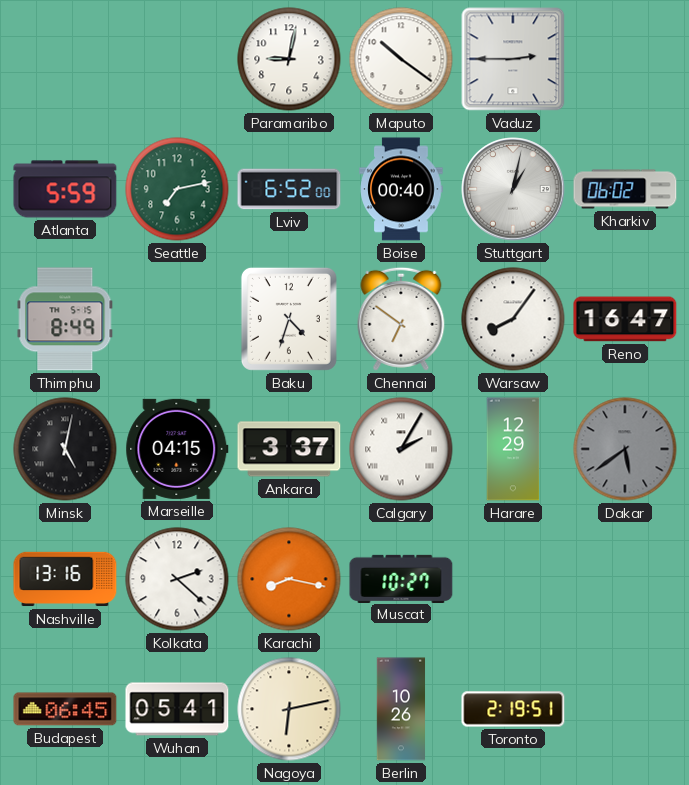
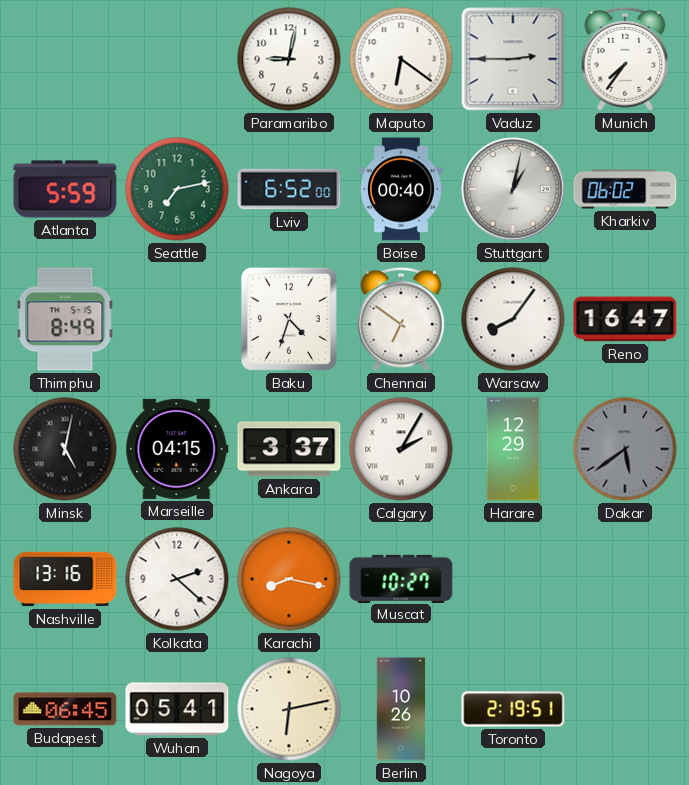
Maputo: 10:21 -> 6:21
Munich: none -> 7:36
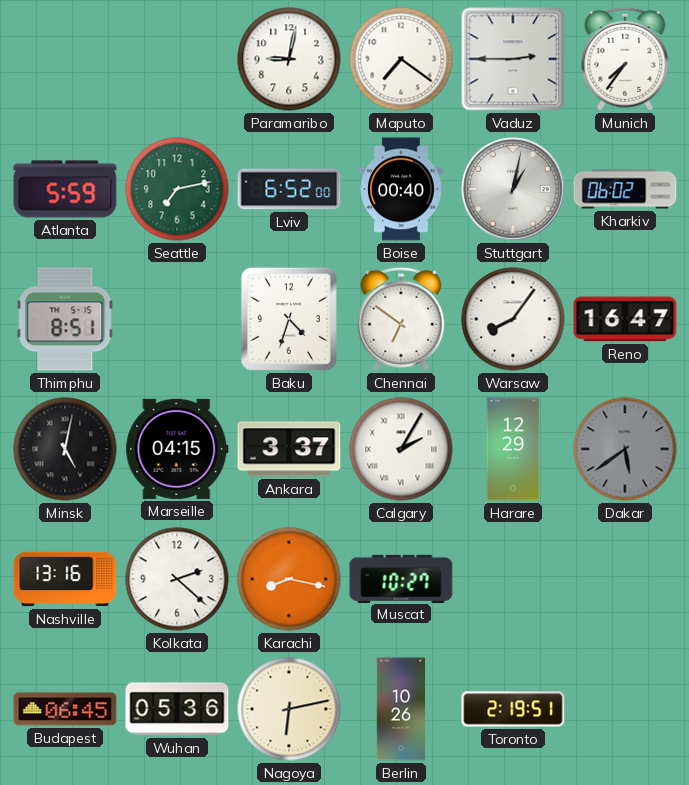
Maputo: 6:21 -> 7:21
Thimphu: 8:49 -> 8:51
Wuhan: 05:41 -> 05:36
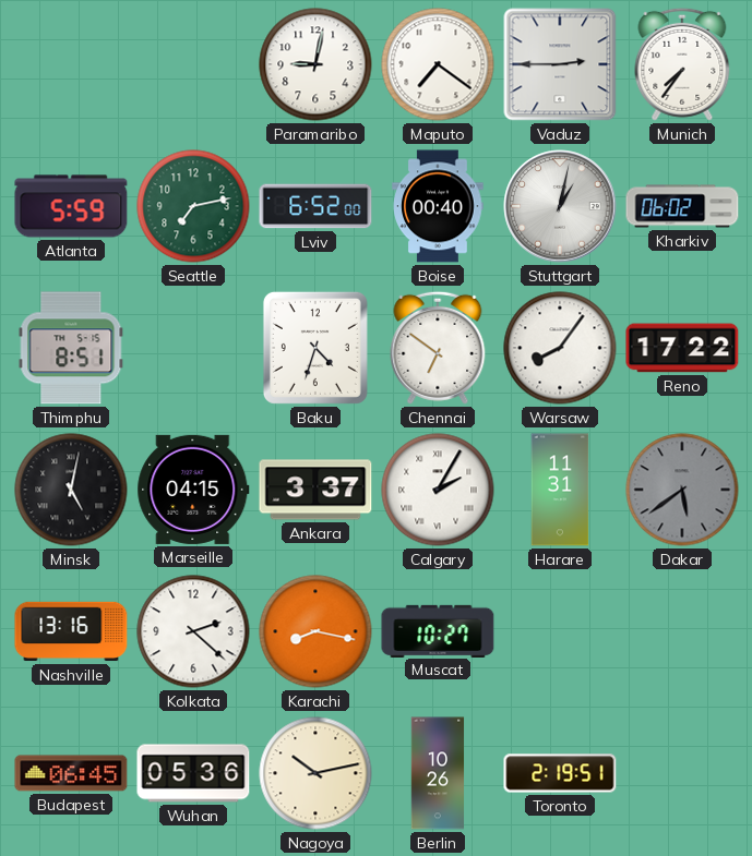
Reno: 16:47 -> 17:22
Harare: 12:29 -> 11:31
Nagoya: 6:13 -> 10:13
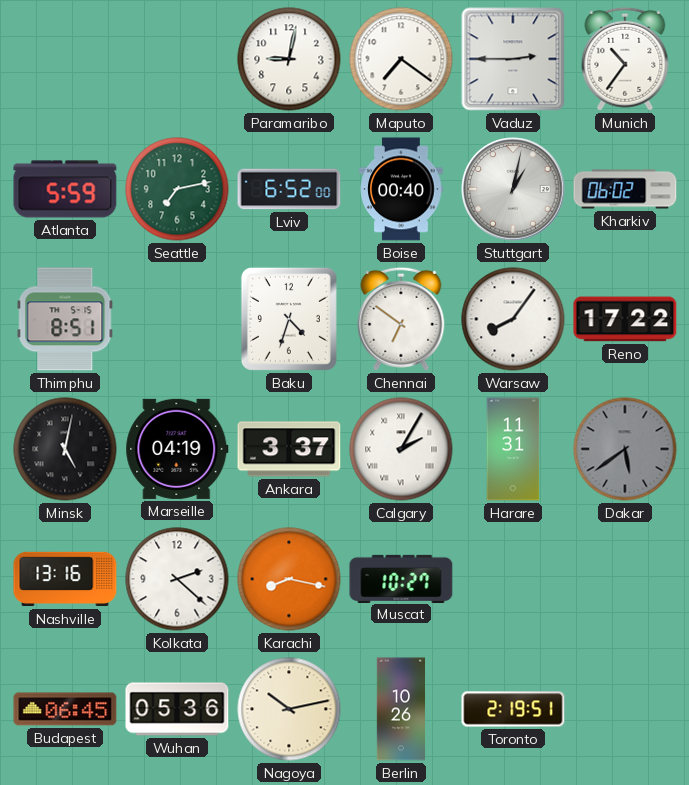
Munich: 7:36 -> 10:36
Marseille: 04:15 -> 04:19
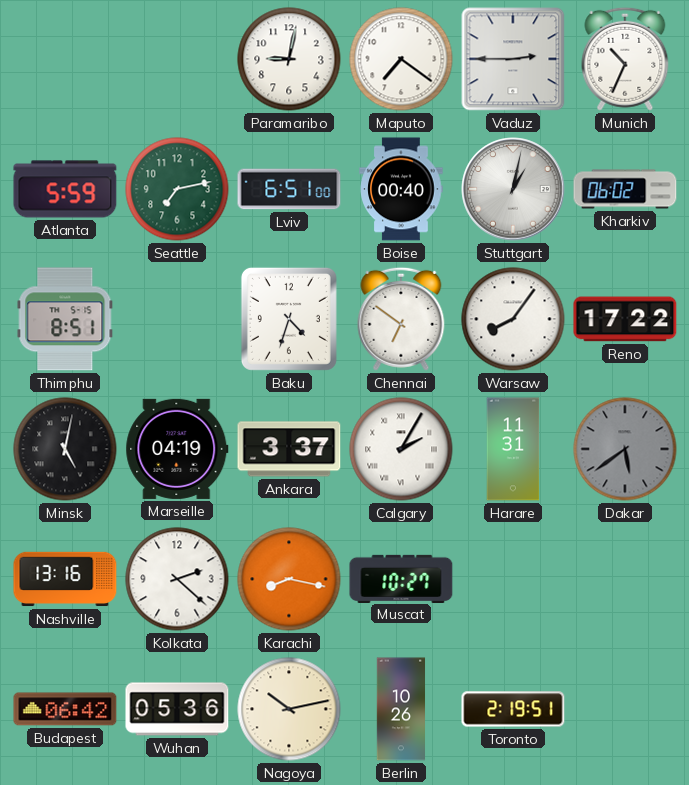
Munich: 10:36 -> 10:34
Lviv: 6:52 -> 6:51
Budapest: 06:45 -> 06:42
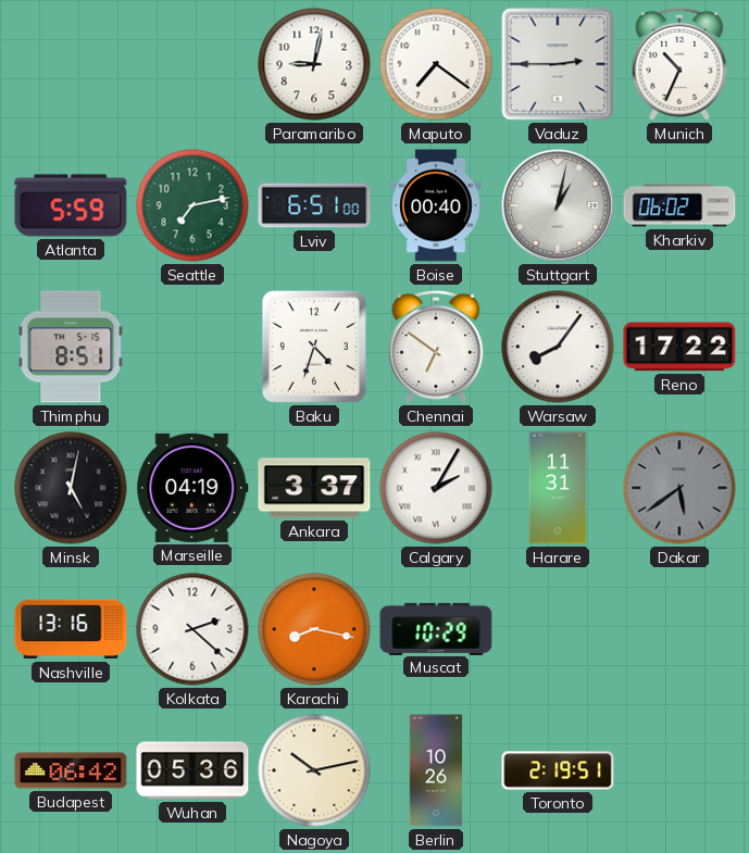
Muscat: 10:27 -> 10:29
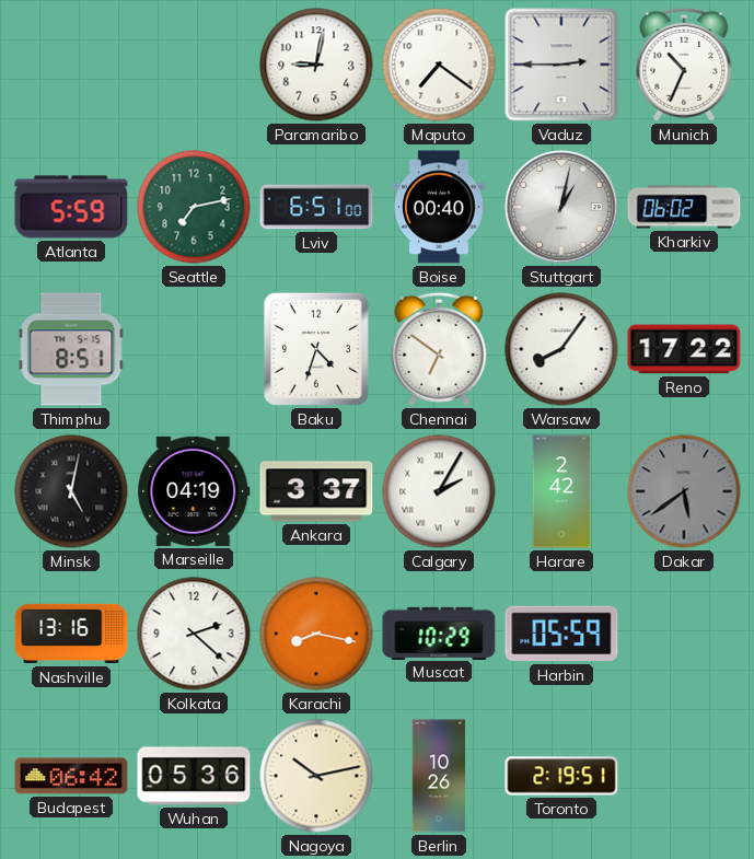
Harare: 11:31 -> 2:42
Harbin: none -> 05:59
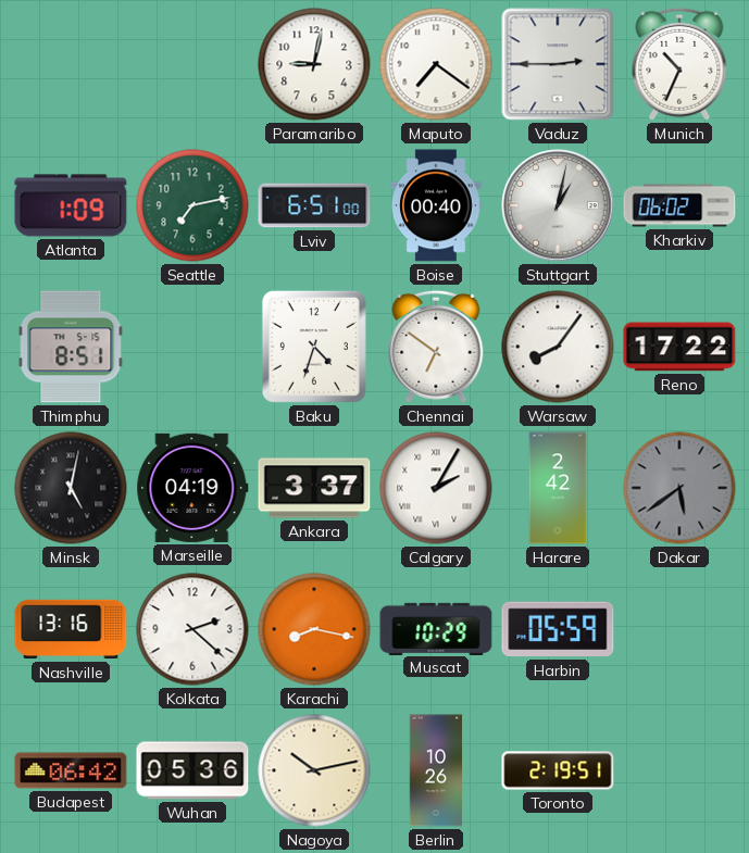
Atlanta: 5:59 -> 1:09
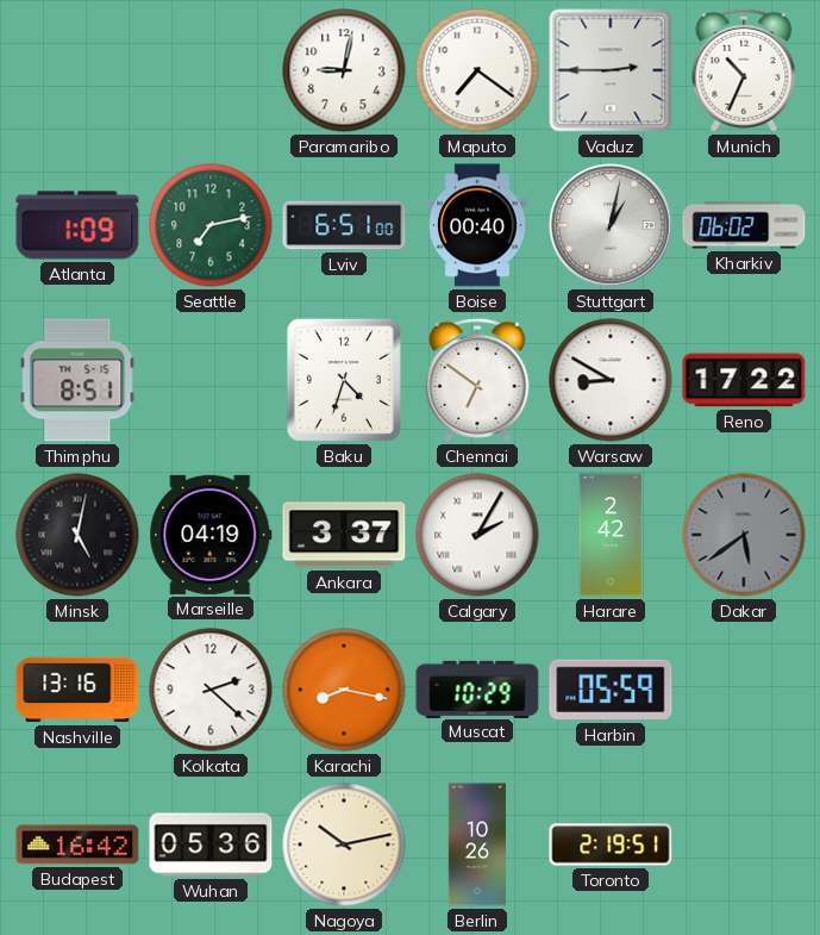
Warsaw: 8:06 -> 8:50
Budapest: 06:42 -> 16:42
